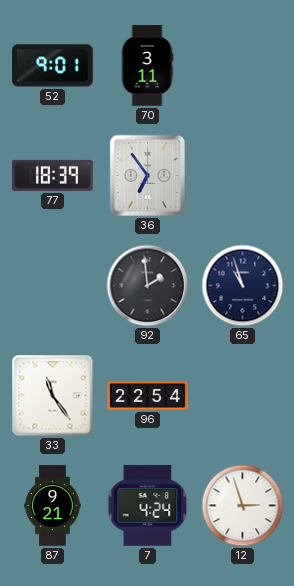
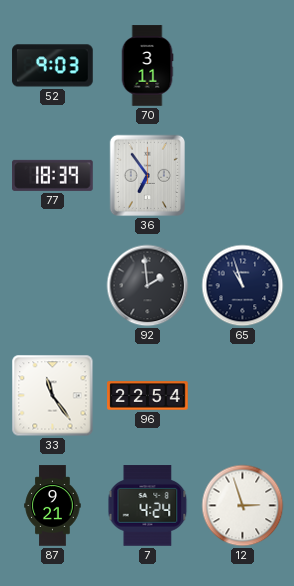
52: 9:01 -> 9:03
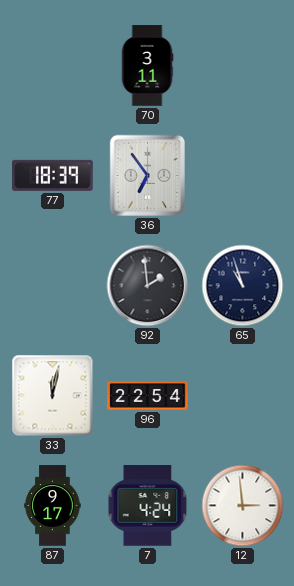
52: 9:03 -> none
33: 11:24 -> 12:02
87: 9:21 -> 9:17
12: 2:57 -> 2:59
